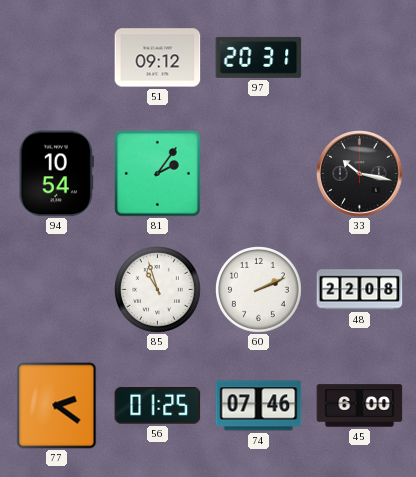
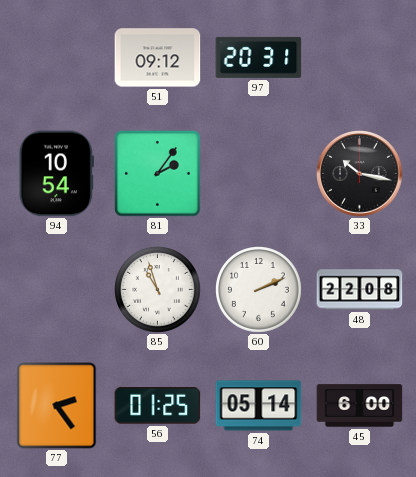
77: 2:21 -> 2:24
74: 07:46 -> 05:14
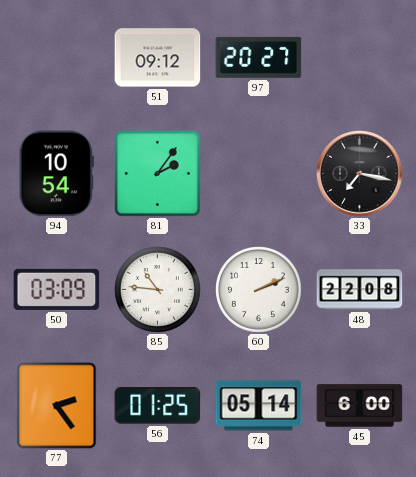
97: 20:31 -> 20:27
33: 10:17 -> 7:17
50: none -> 03:09
85: 10:57 -> 10:46
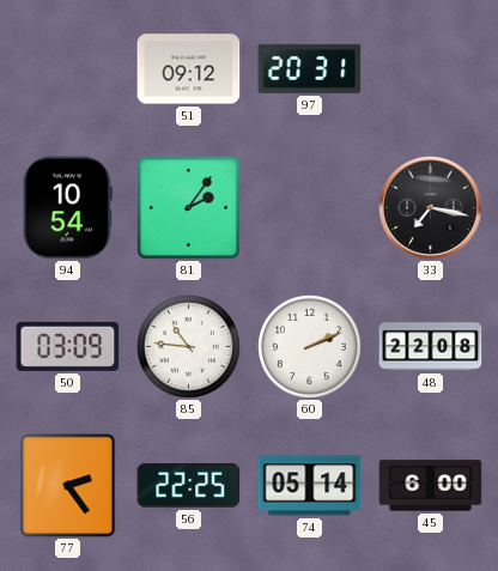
97: 20:27 -> 20:31
56: 01:25 -> 22:25
